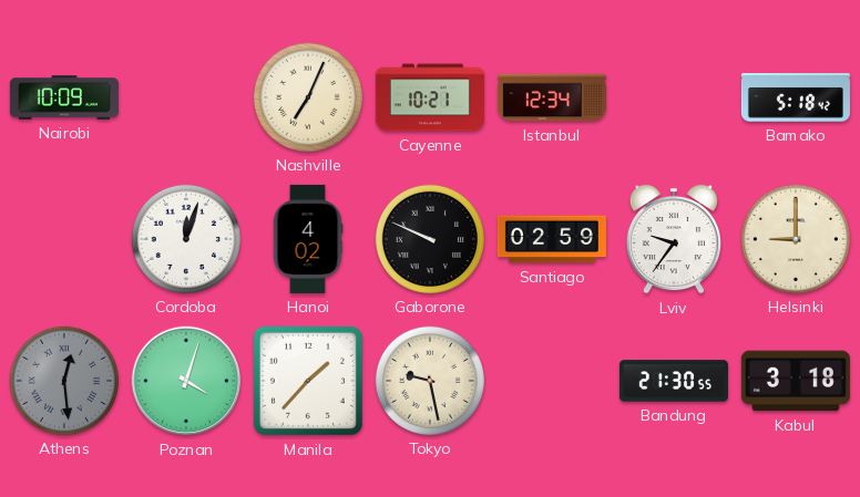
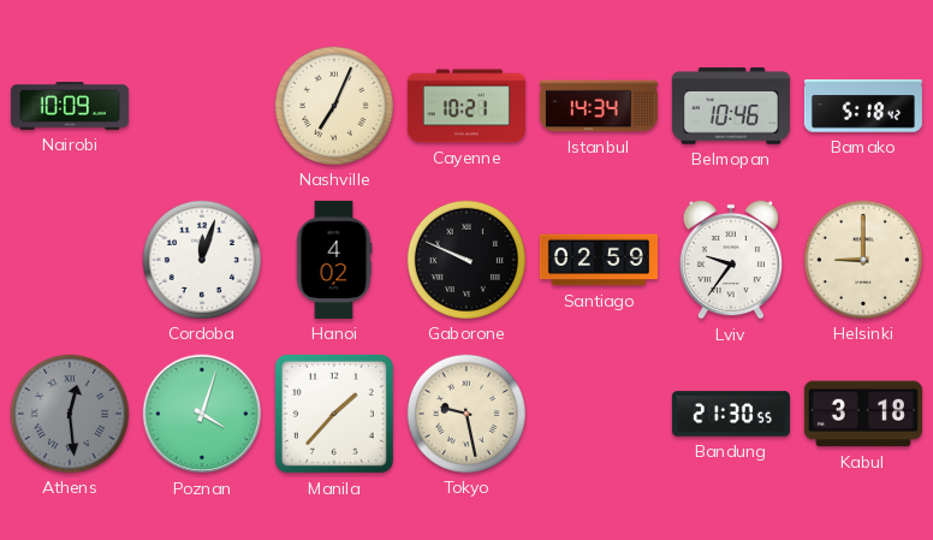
Istanbul: 12:34 -> 14:34
Belmopan: none -> 10:46
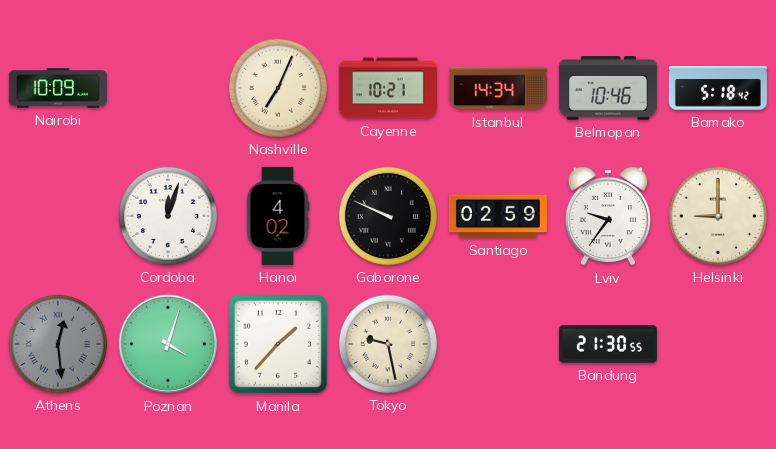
Kabul: 3:18 -> none
